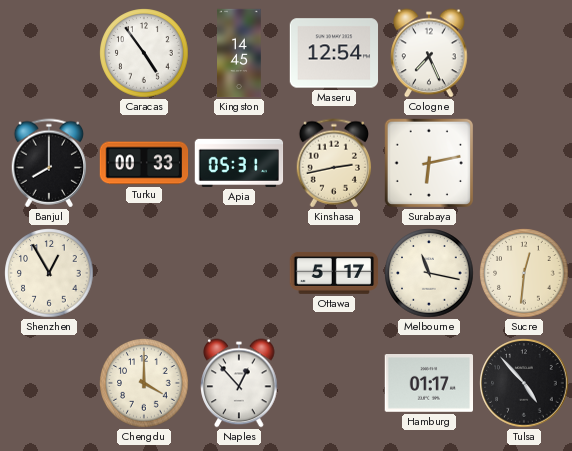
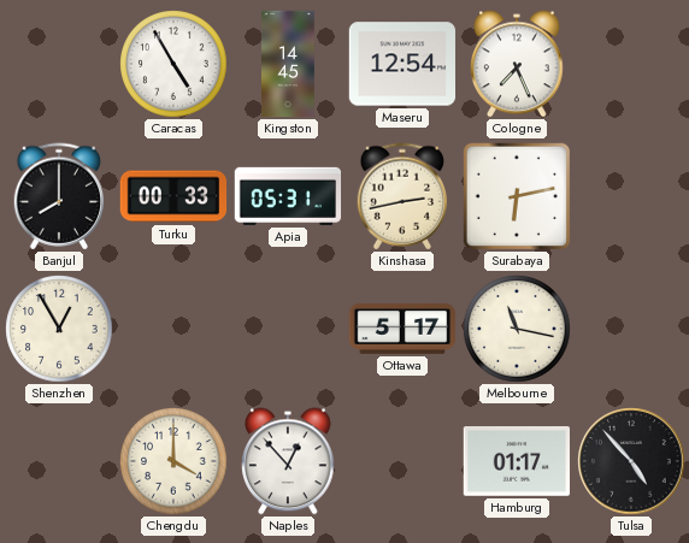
Caracas: 4:54 -> 4:55
Sucre: 12:31 -> none
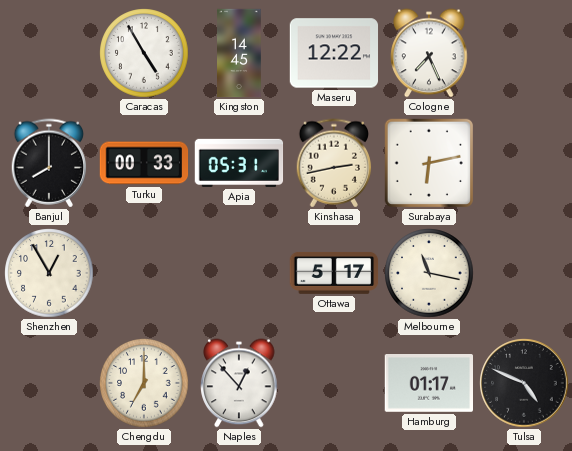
Maseru: 12:54 -> 12:22
Chengdu: 4:00 -> 7:00
Tulsa: 4:53 -> 4:49
